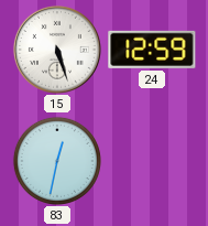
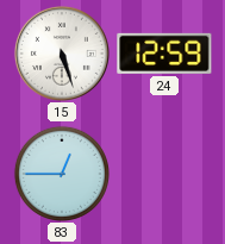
83: 12:32 -> 12:45
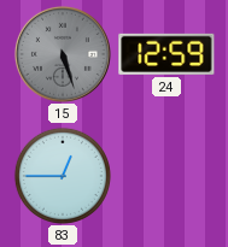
15 dial: white -> grey
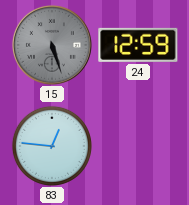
83: 12:45 -> 12:46
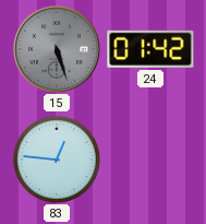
24: 12:59 -> 01:42
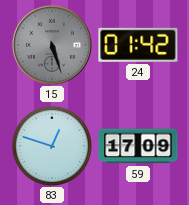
83: 12:46 -> 12:48
59: none -> 17:09
